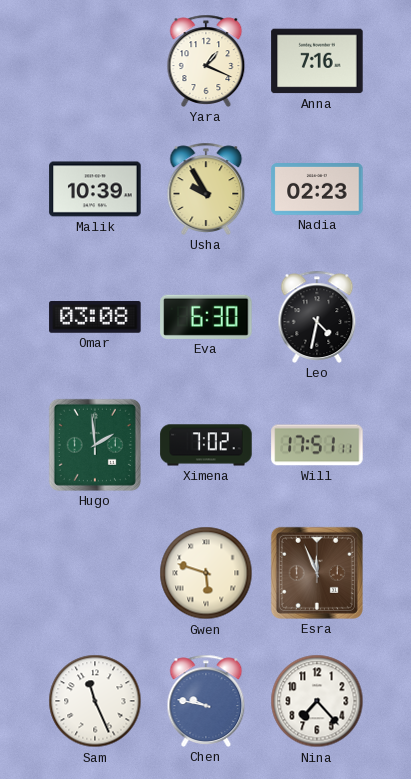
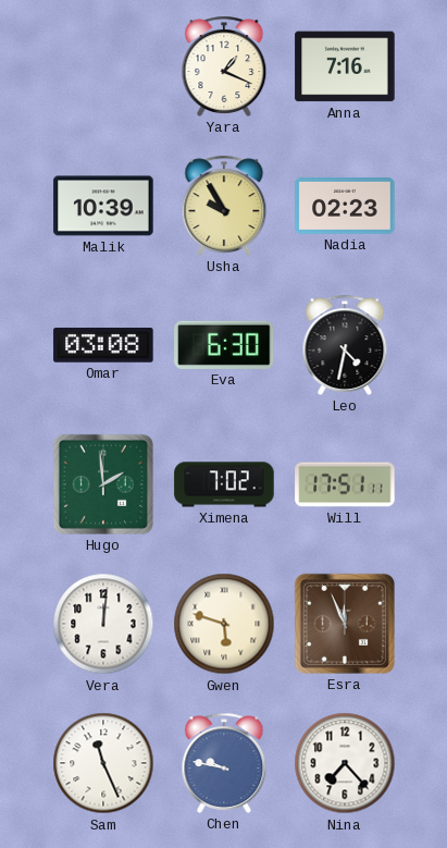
Vera: none -> 12:01
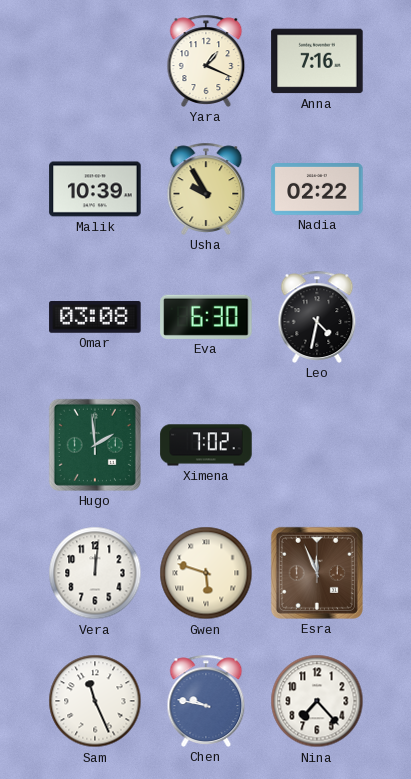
Nadia: 02:23 -> 02:22
Will: 17:51 -> none
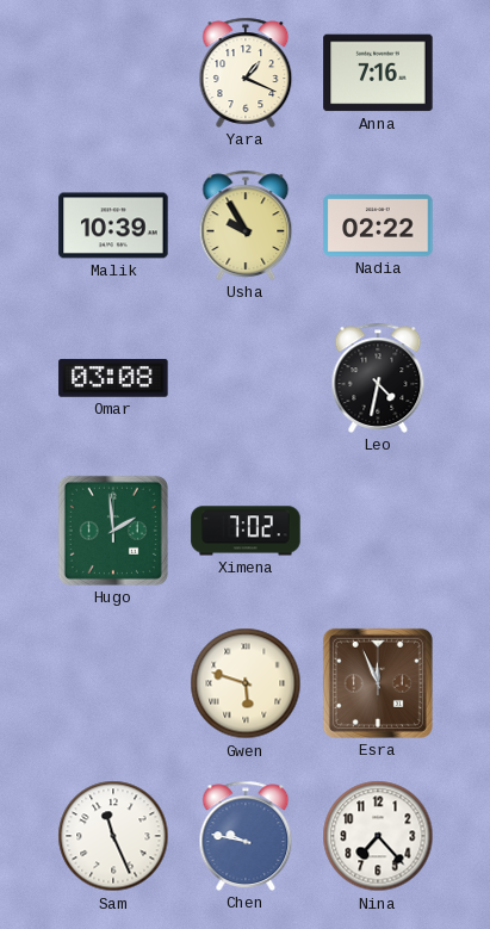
Eva: 6:30 -> none
Vera: 12:01 -> none
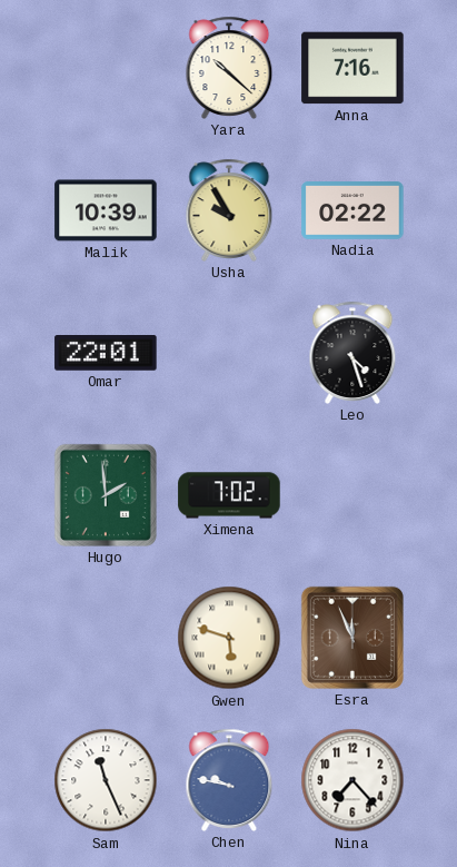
Yara: 1:19 -> 10:22
Omar: 03:08 -> 22:01
Leo: 4:32 -> 4:27
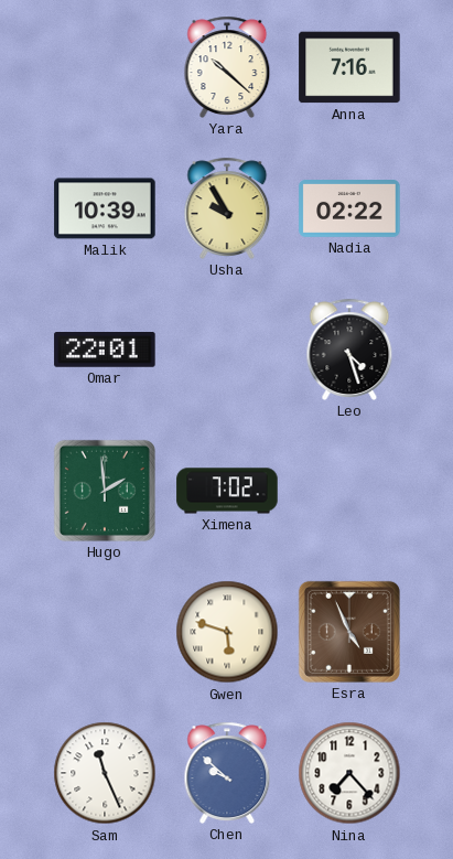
Esra: 11:56 -> 4:56
Chen: 9:47 -> 9:52
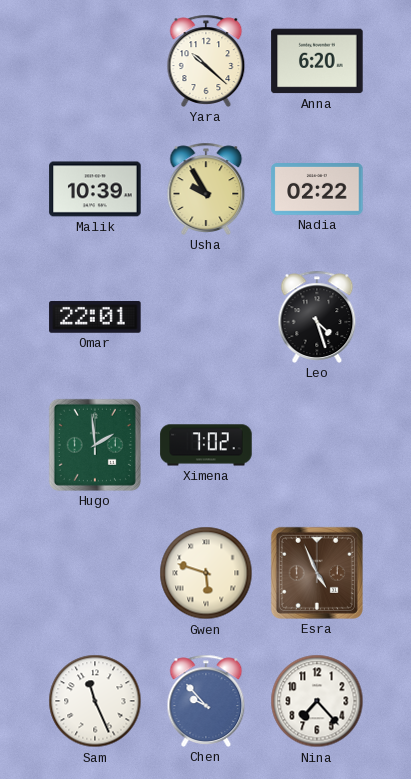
Anna: 7:16 -> 6:20
Chen: 9:52 -> 9:53
